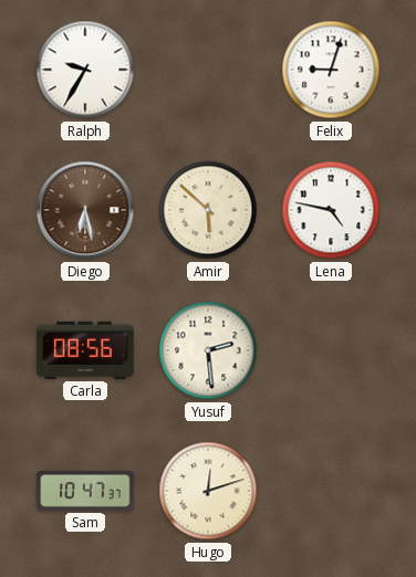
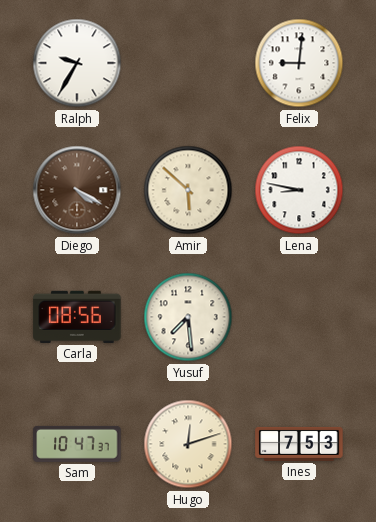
Felix: 9:03 -> 9:01
Diego: 6:28 -> 4:20
Lena: 4:47 -> 8:47
Yusuf: 2:29 -> 7:29
Ines: none -> 7:53
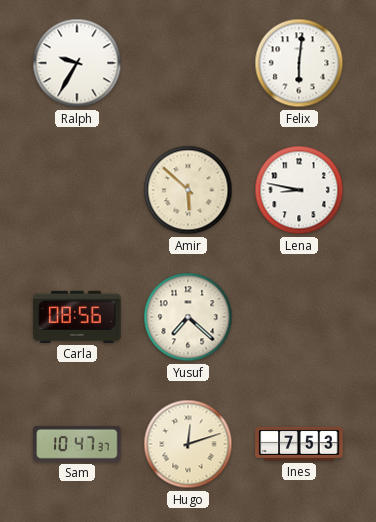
Felix: 9:01 -> 6:01
Diego: 4:20 -> none
Yusuf: 7:29 -> 7:22
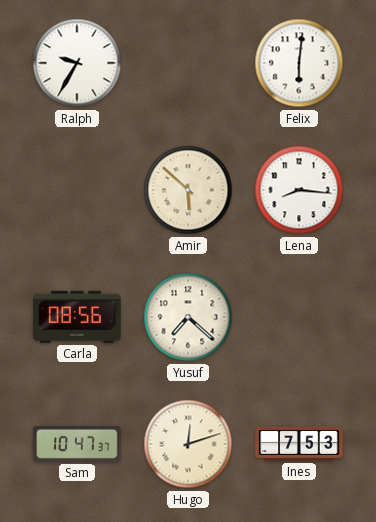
Lena: 8:47 -> 8:16
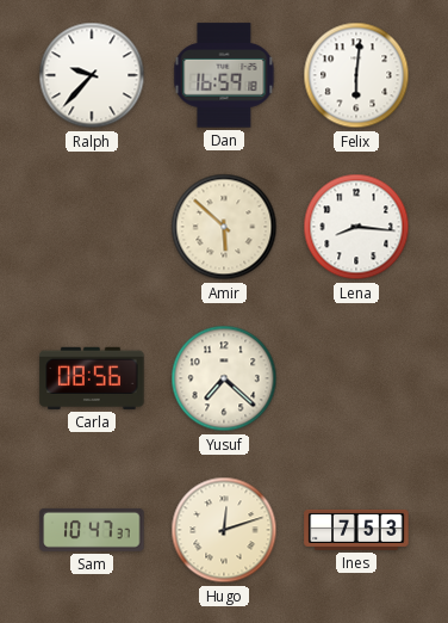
Ralph: 9:35 -> 9:37
Dan: none -> 16:59
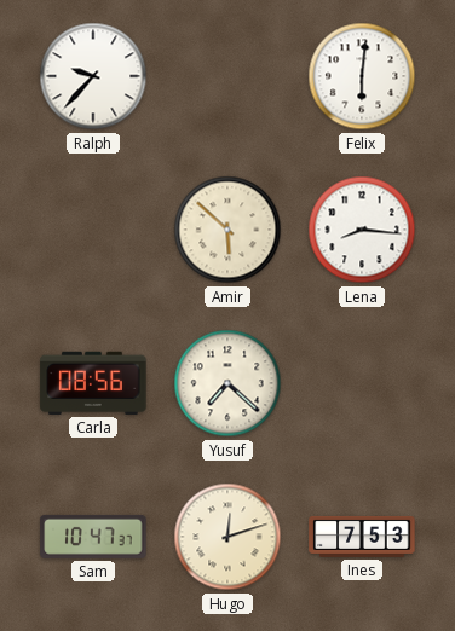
Dan: 16:59 -> none
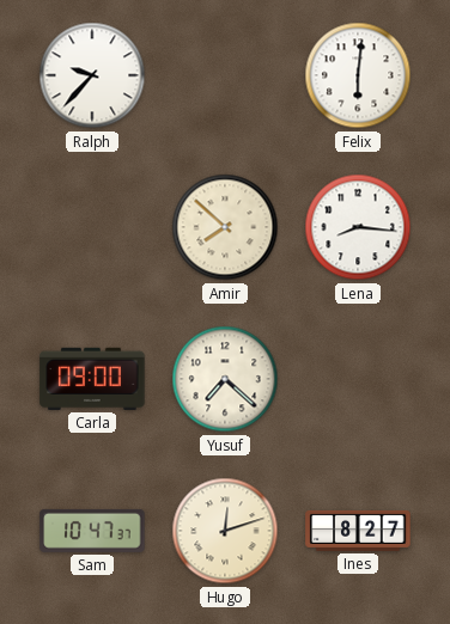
Amir: 5:52 -> 7:52
Carla: 08:56 -> 09:00
Ines: 7:53 -> 8:27
